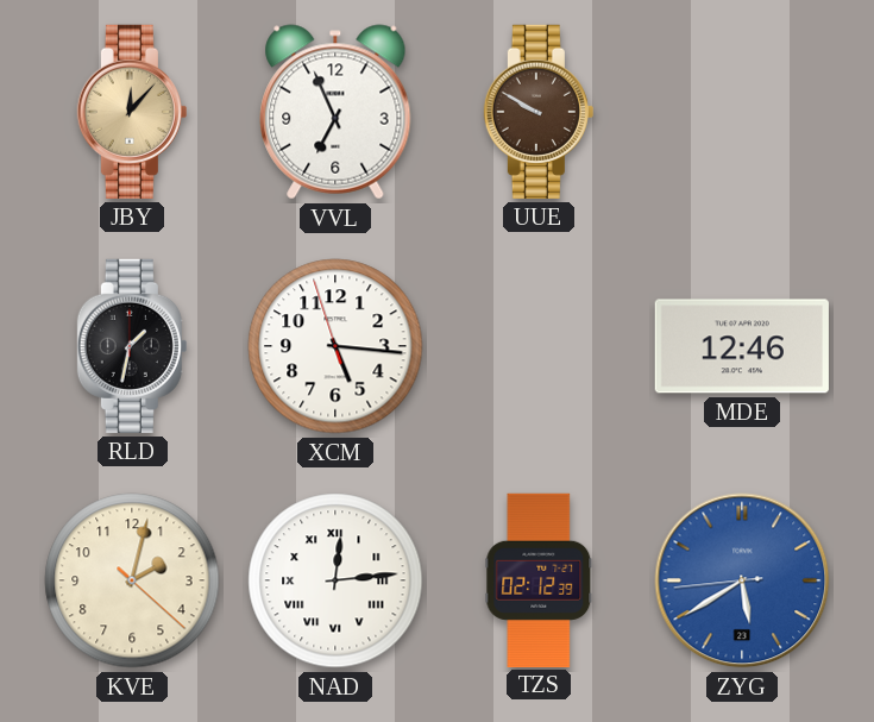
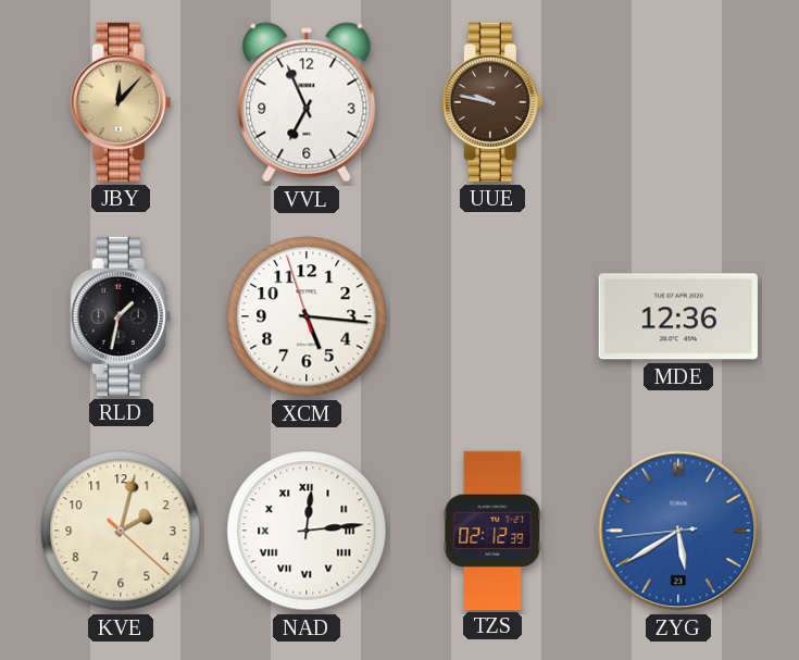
UUE: 9:50 -> 9:47
MDE: 12:46 -> 12:36
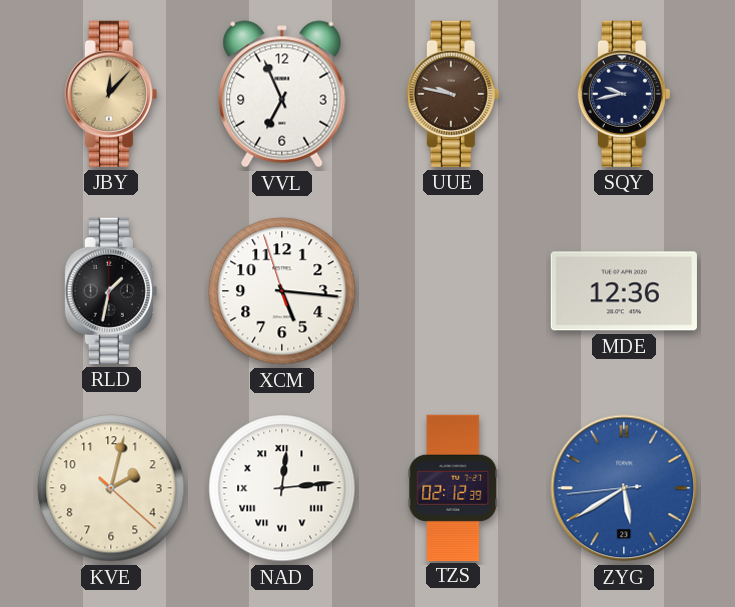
SQY: none -> 9:43
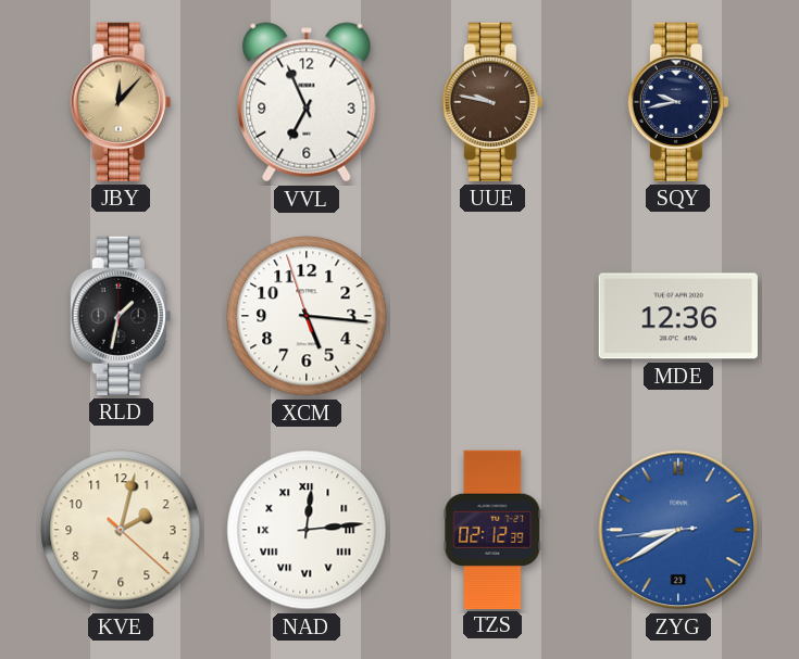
ZYG: 5:39 -> 8:39
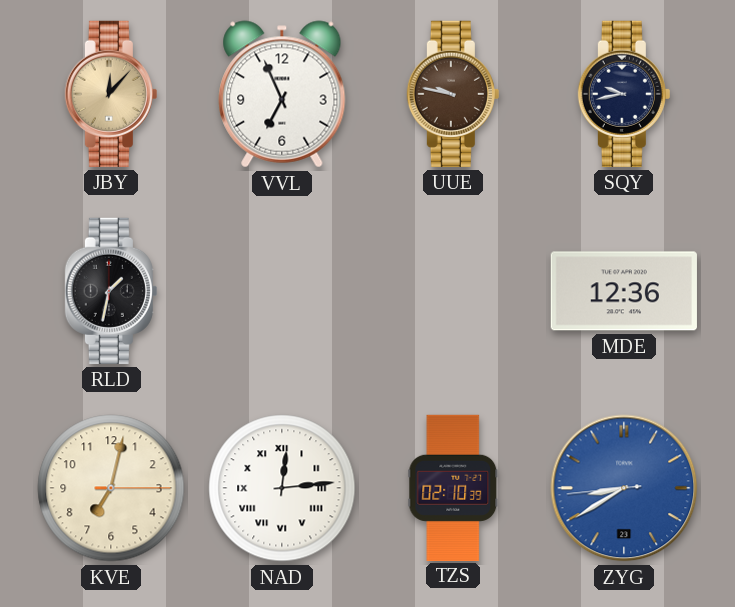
XCM: 5:15 -> none
KVE: 2:02 -> 7:02
TZS: 02:12 -> 02:10
